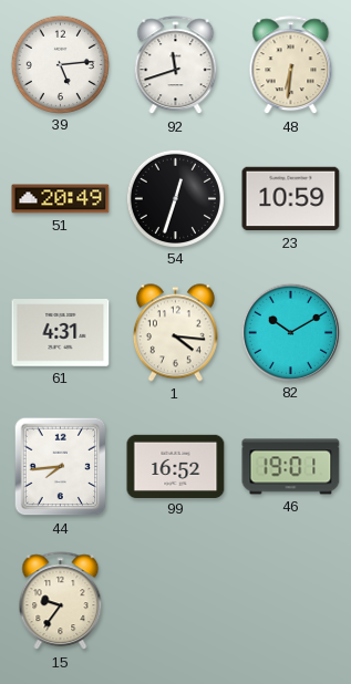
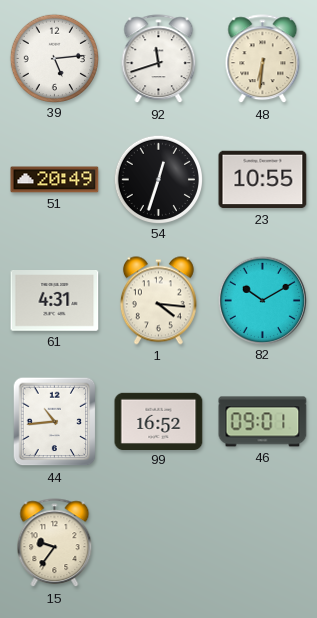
23: 10:59 -> 10:55
44: 7:44 -> 10:44
46: 19:01 -> 09:01
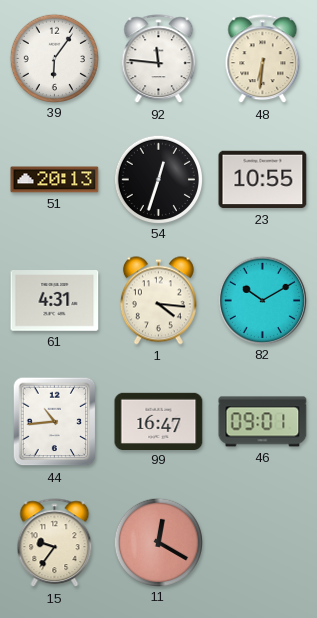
39: 5:14 -> 6:06
92: 11:42 -> 11:46
51: 20:49 -> 20:13
99: 16:52 -> 16:47
11: none -> 12:20
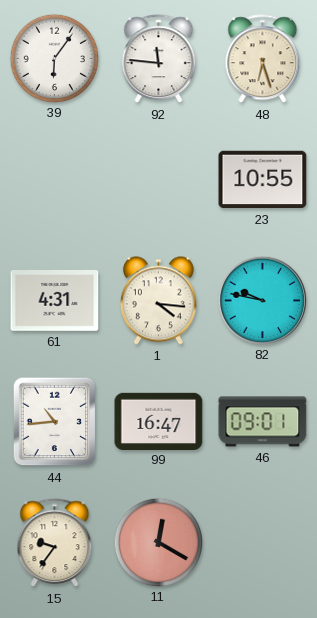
48: 6:31 -> 6:27
51: 20:13 -> none
54: 12:33 -> none
82: 10:10 -> 9:47
